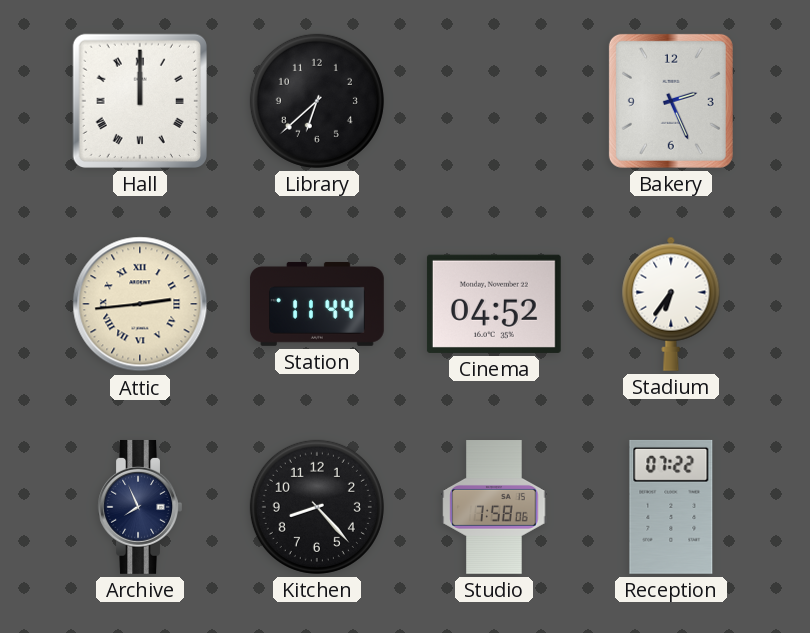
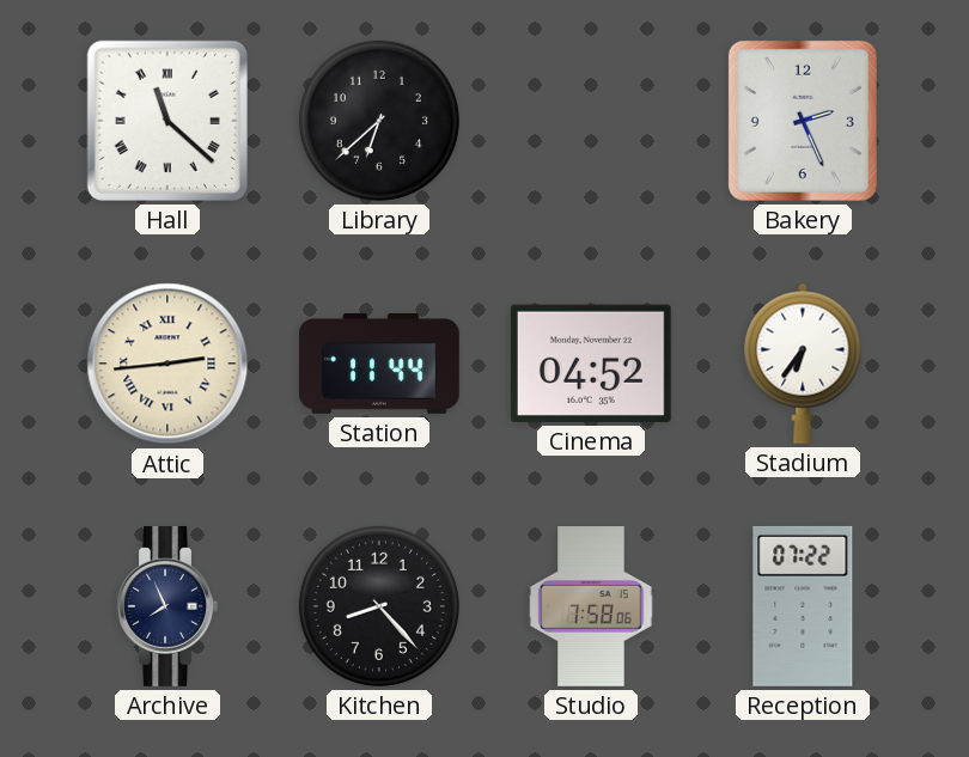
Hall: 12:00 -> 11:22
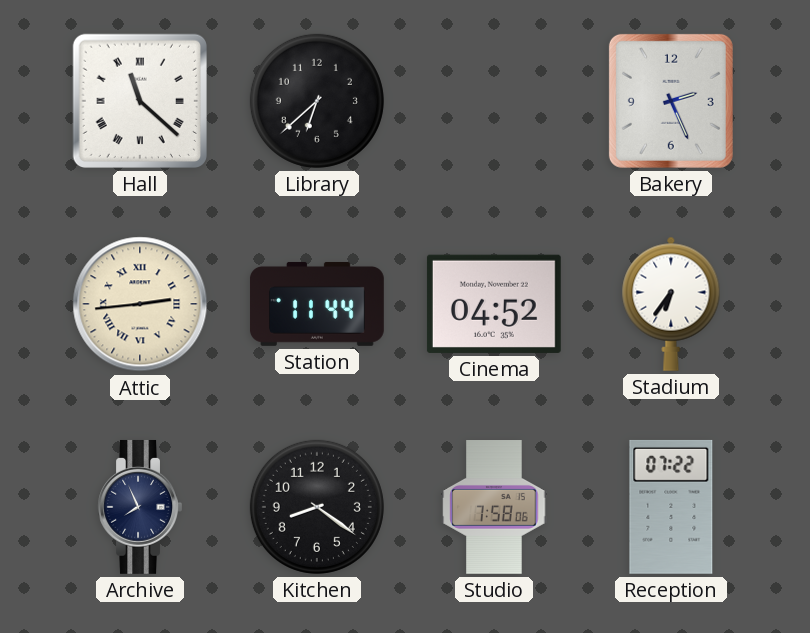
Kitchen: 8:23 -> 8:21
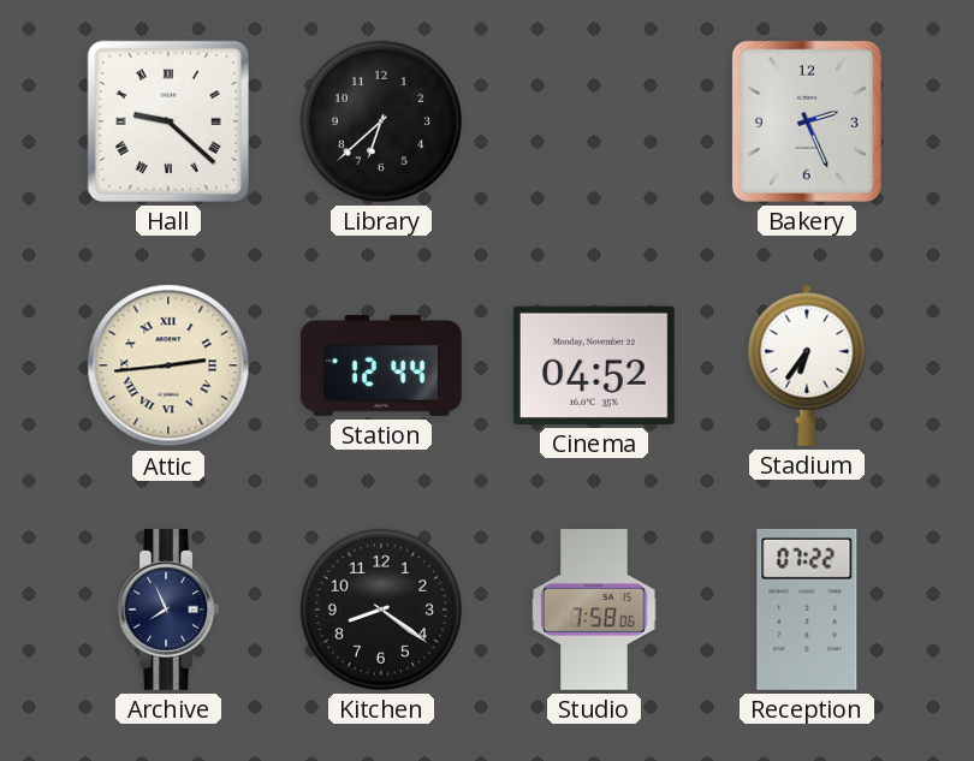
Hall: 11:22 -> 9:22
Station: 11:44 -> 12:44
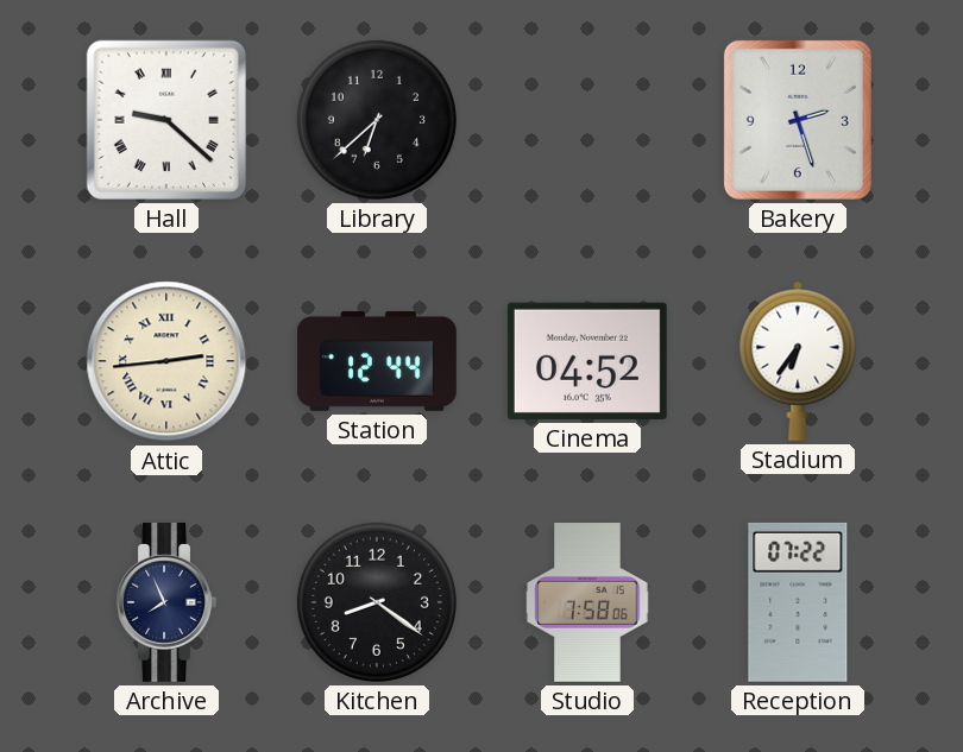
Bakery: 2:26 -> 2:27
